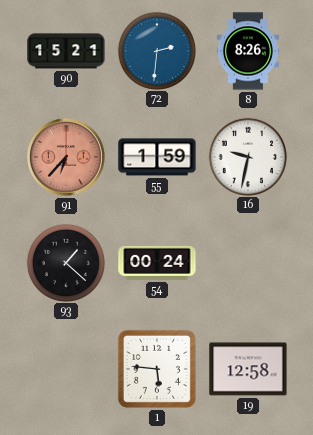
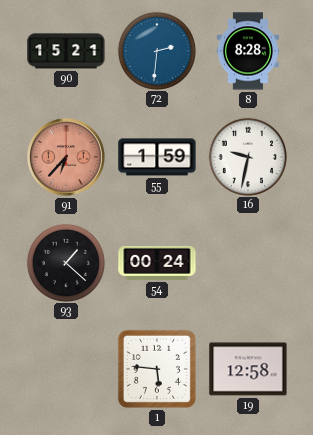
8: 8:26 -> 8:28
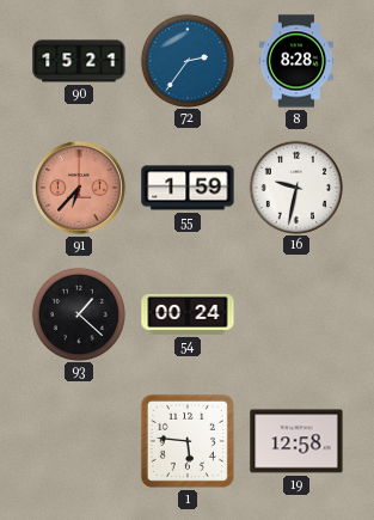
72: 2:31 -> 2:36
